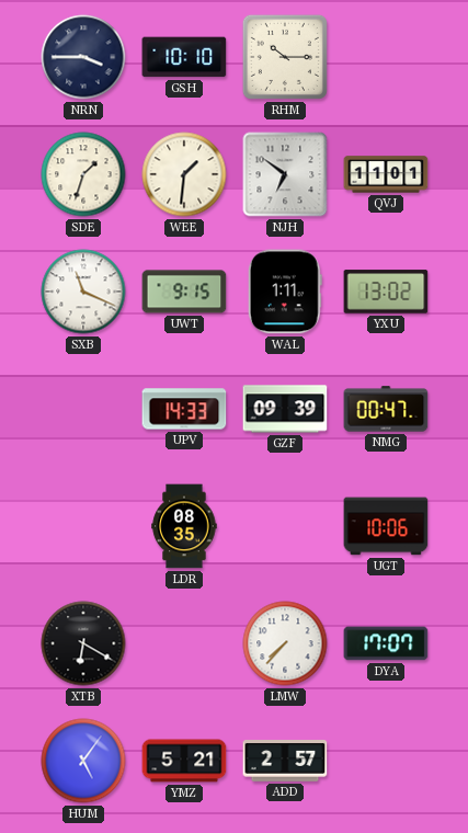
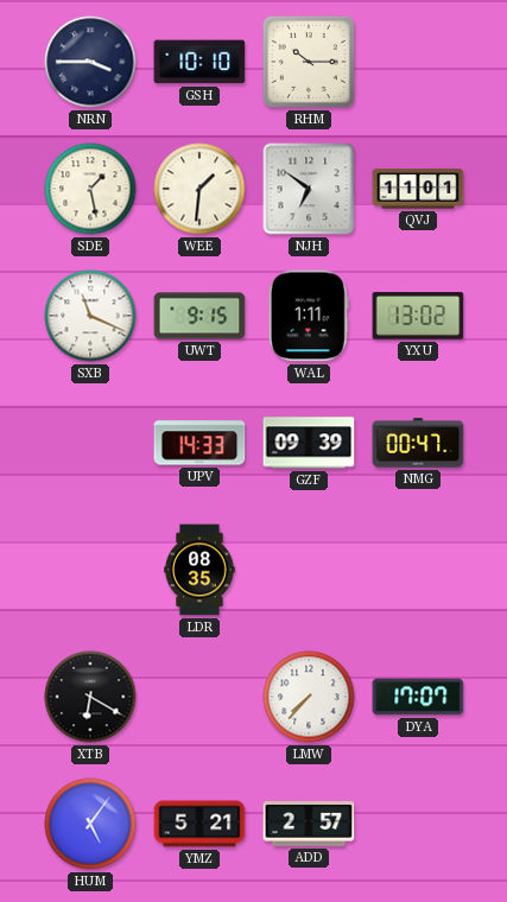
SDE: 1:33 -> 1:28
UGT: 10:06 -> none
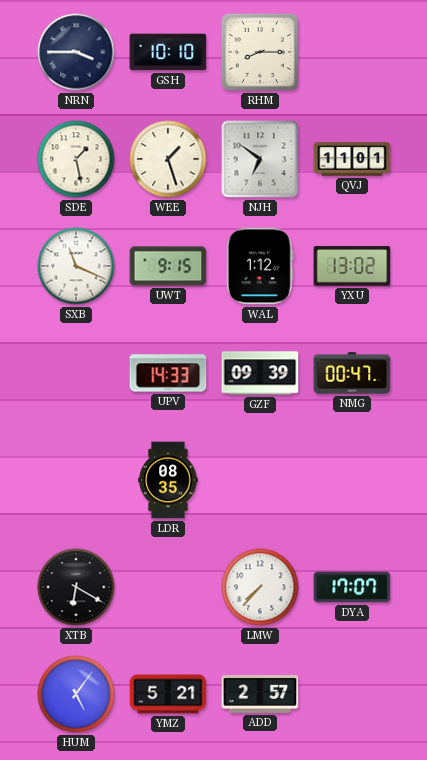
RHM: 10:15 -> 8:15
WEE: 1:31 -> 1:27
WAL: 1:11 -> 1:12
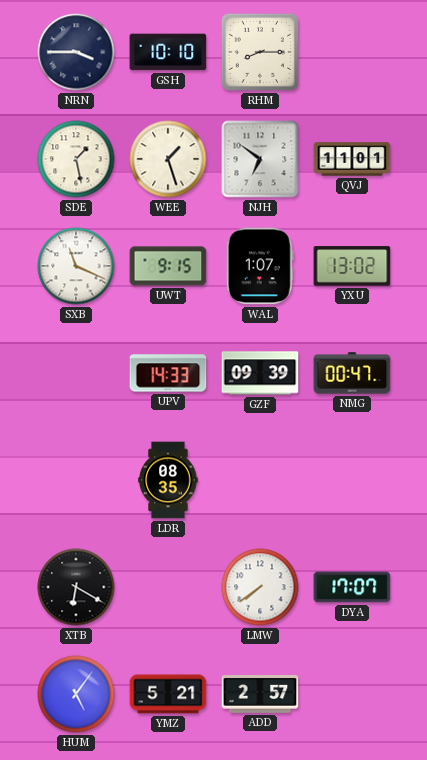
WAL: 1:12 -> 1:07
LMW: 7:37 -> 7:39
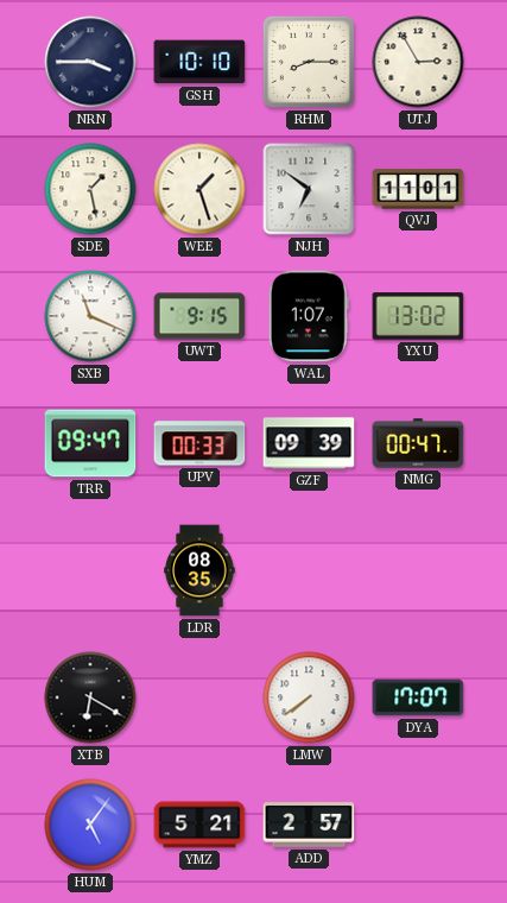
UTJ: none -> 2:55
TRR: none -> 09:47
UPV: 14:33 -> 00:33
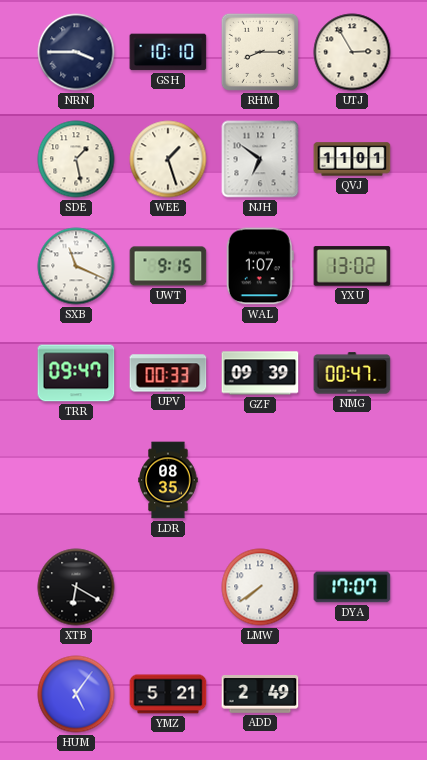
ADD: 2:57 -> 2:49
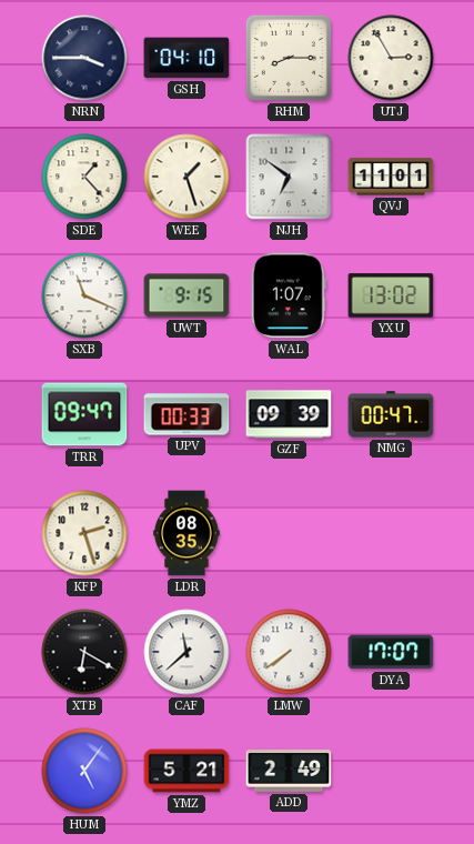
GSH: 10:10 -> 04:10
SDE: 1:28 -> 1:23
KFP: none -> 2:27
CAF: none -> 11:38
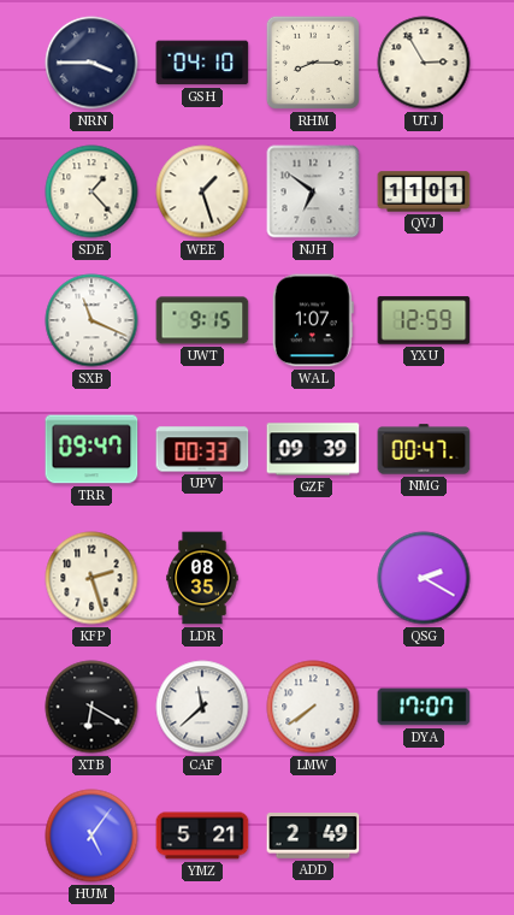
YXU: 13:02 -> 12:59
QSG: none -> 2:20
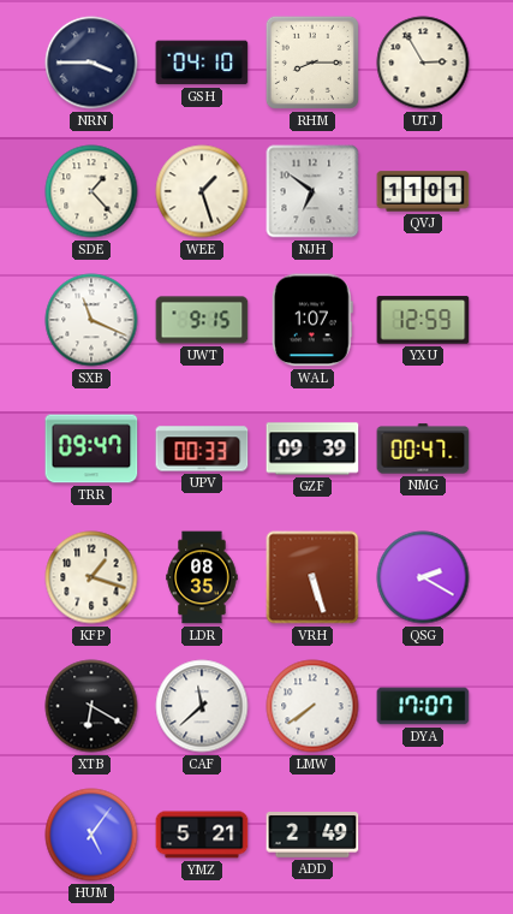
KFP: 2:27 -> 1:18
VRH: none -> 5:27
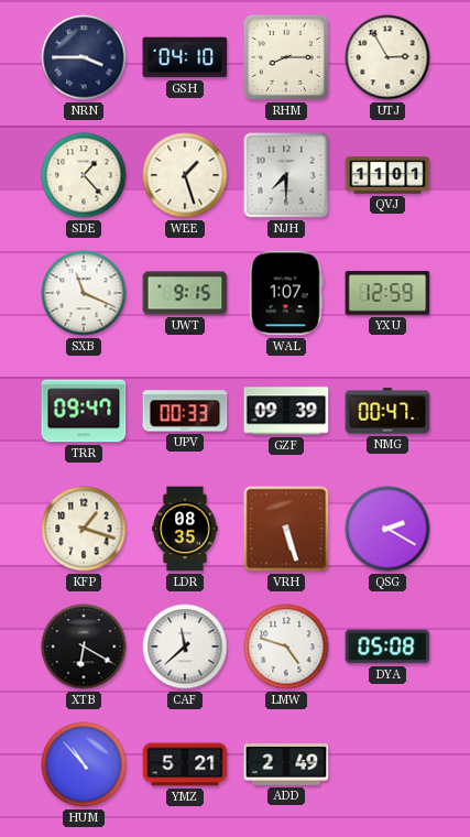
NJH: 6:51 -> 7:30
LMW: 7:39 -> 4:48
DYA: 17:07 -> 05:08
HUM: 5:06 -> 10:53
